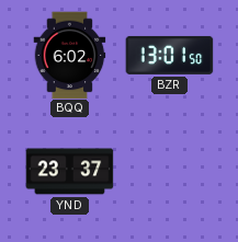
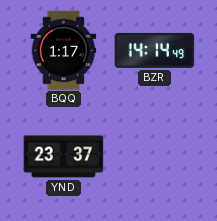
BQQ: 6:02 -> 1:17
BZR: 13:01 -> 14:14
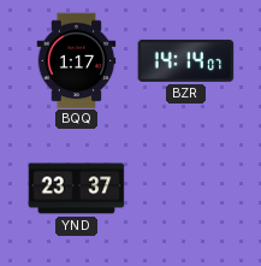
BZR: 14:14:49 -> 14:14:07
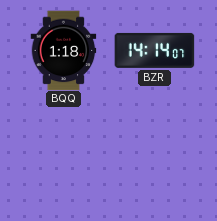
BQQ: 1:17 -> 1:18
YND: 23:37 -> none
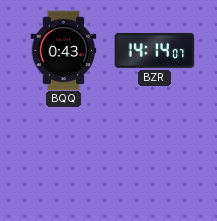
BQQ: 1:18 -> 0:43
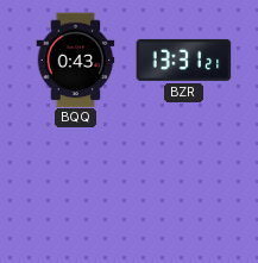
BZR: 14:14 -> 13:31
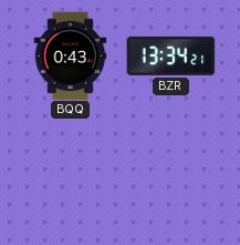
BZR: 13:31 -> 13:34
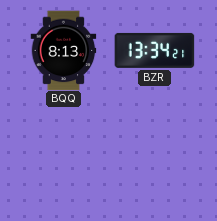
BQQ: 0:43 -> 8:13
